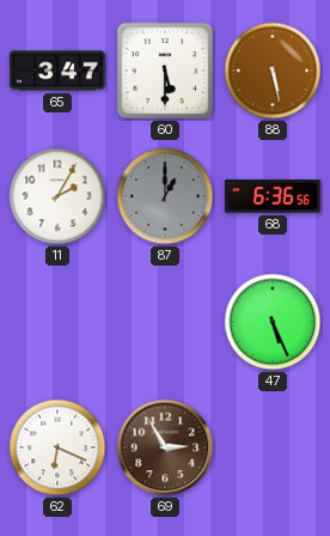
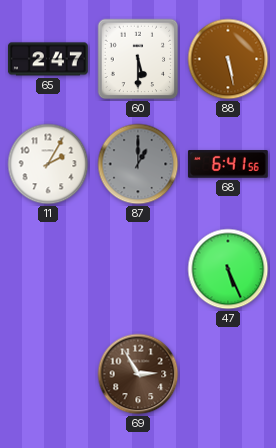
65: 3:47 -> 2:47
68: 6:36 -> 6:41
62: 6:19 -> none
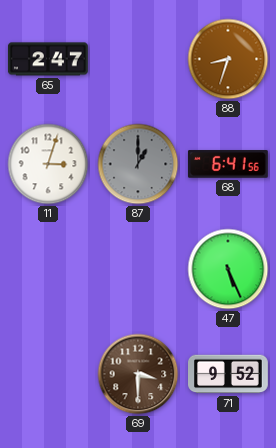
60: 5:30 -> none
88: 5:28 -> 8:33
11: 2:05 -> 3:03
69: 2:55 -> 3:30
71: none -> 9:52
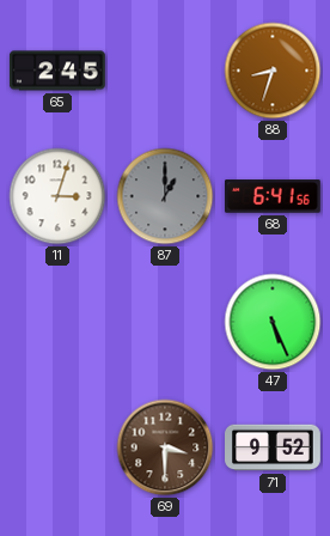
65: 2:47 -> 2:45
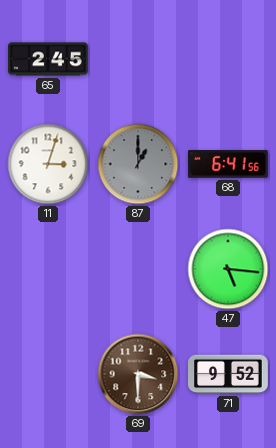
88: 8:33 -> none
47: 5:26 -> 5:16
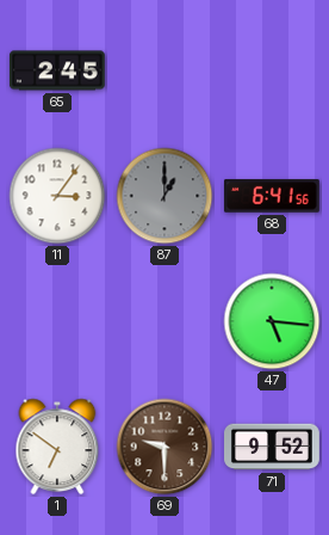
11: 3:03 -> 3:06
1: none -> 6:51
69: 3:30 -> 9:30
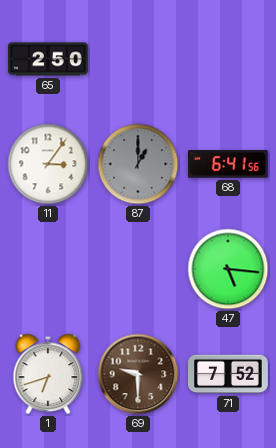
65: 2:45 -> 2:50
1: 6:51 -> 6:42
71: 9:52 -> 7:52
